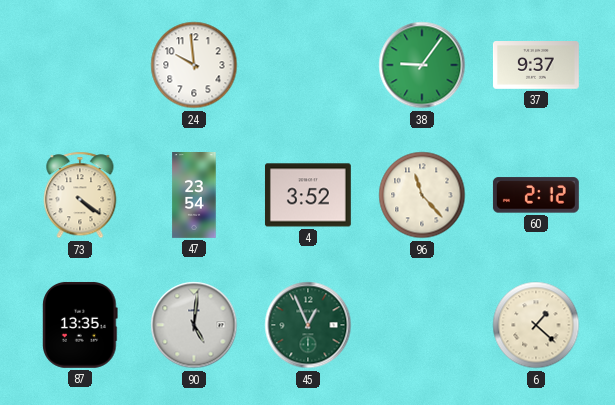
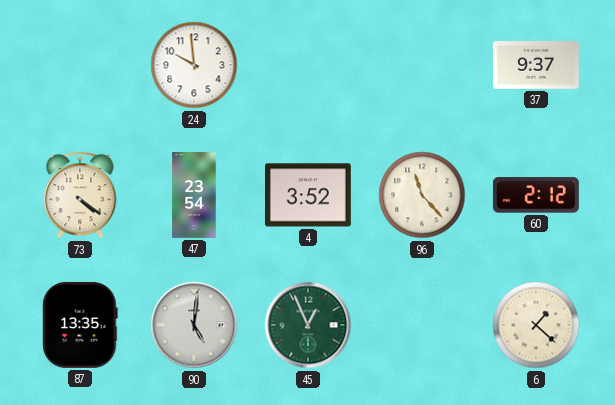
38: 9:06 -> none
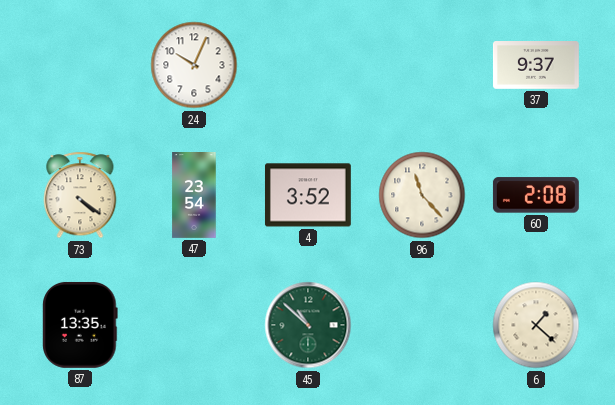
24: 9:59 -> 10:04
60: 2:12 -> 2:08
90: 5:01 -> none
45: 12:56 -> 10:52
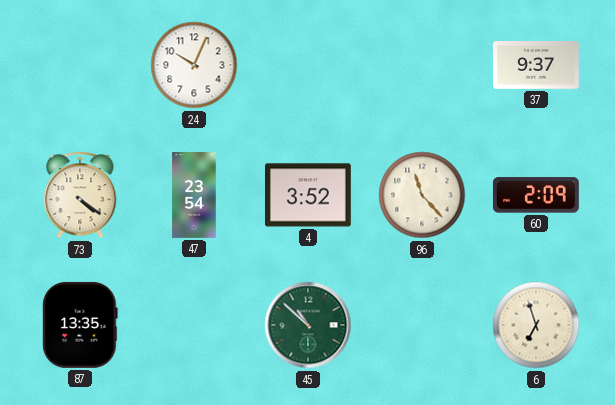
60: 2:08 -> 2:09
6: 1:22 -> 6:57
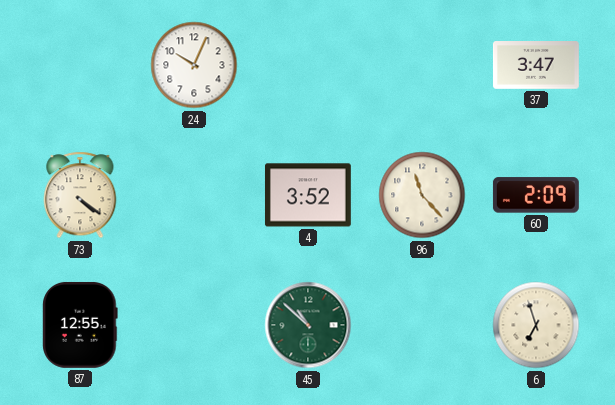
37: 9:37 -> 3:47
47: 23:54 -> none
87: 13:35 -> 12:55
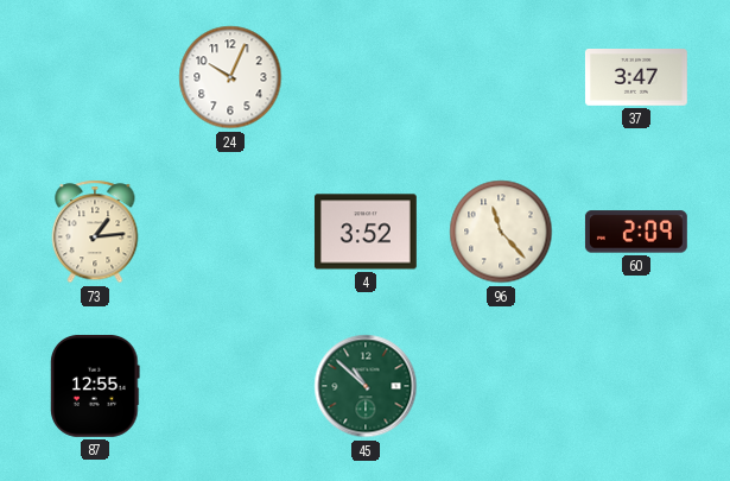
73: 4:21 -> 1:14
6: 6:57 -> none
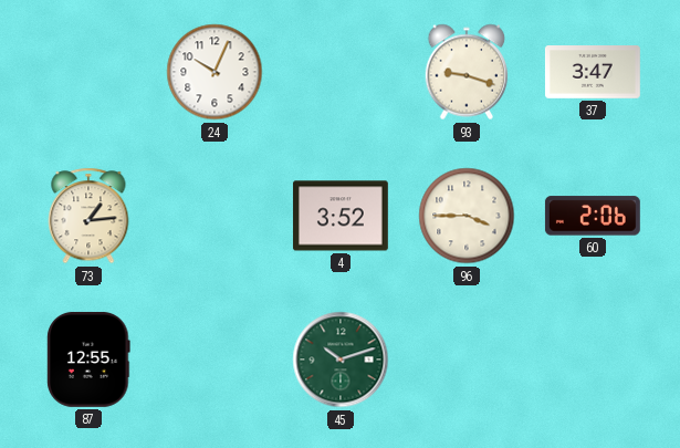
93: none -> 9:18
96: 11:23 -> 3:45
60: 2:09 -> 2:06
45: 10:52 -> 10:12
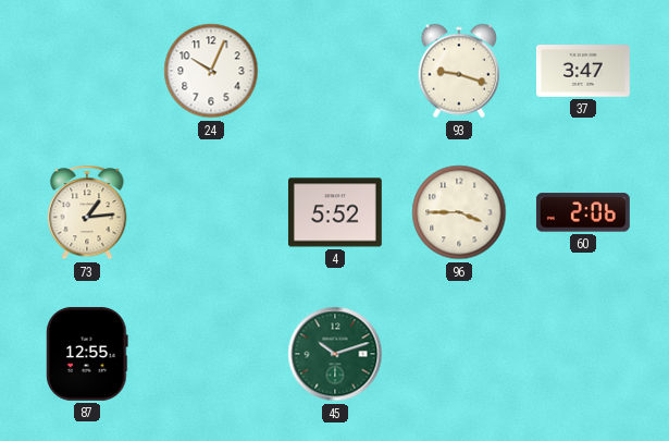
4: 3:52 -> 5:52
